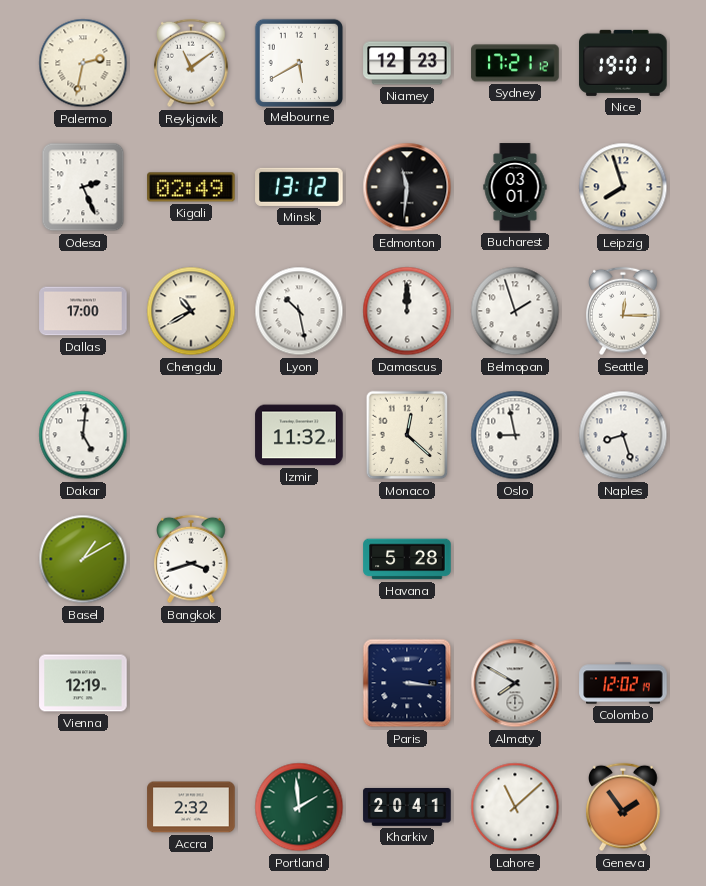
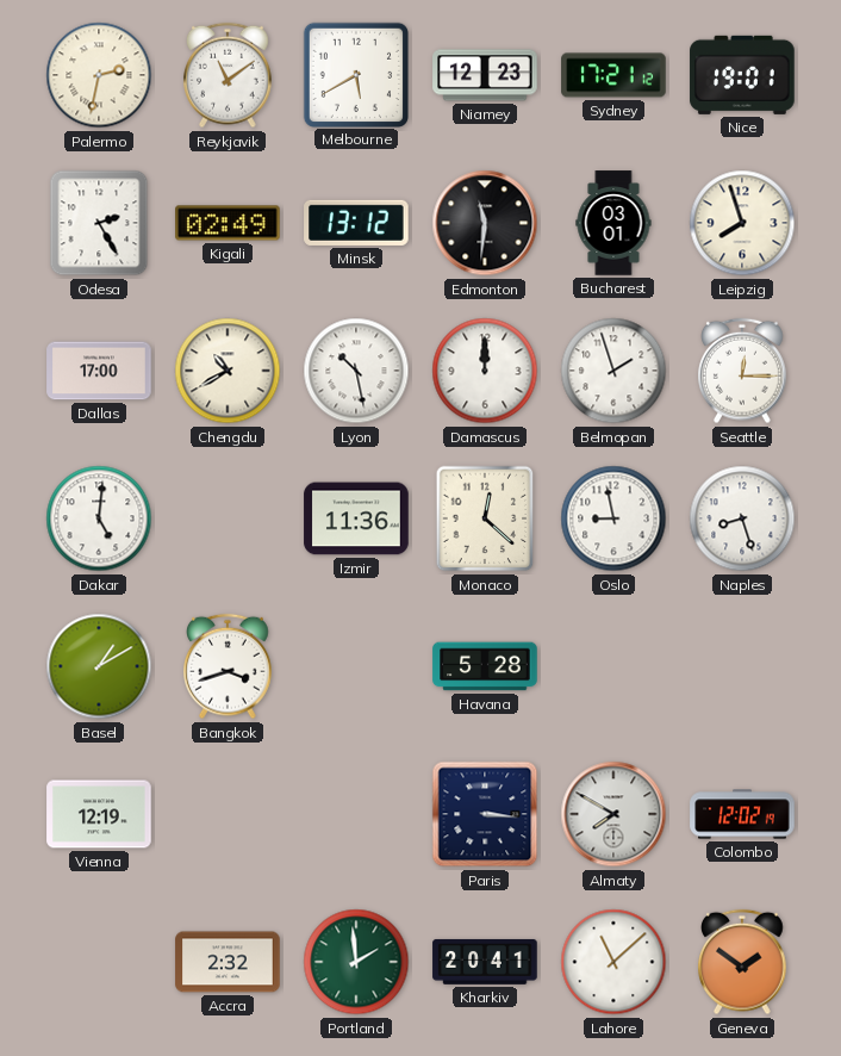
Odesa: 2:26 -> 2:25
Izmir: 11:32 -> 11:36
Geneva: 1:54 -> 1:51
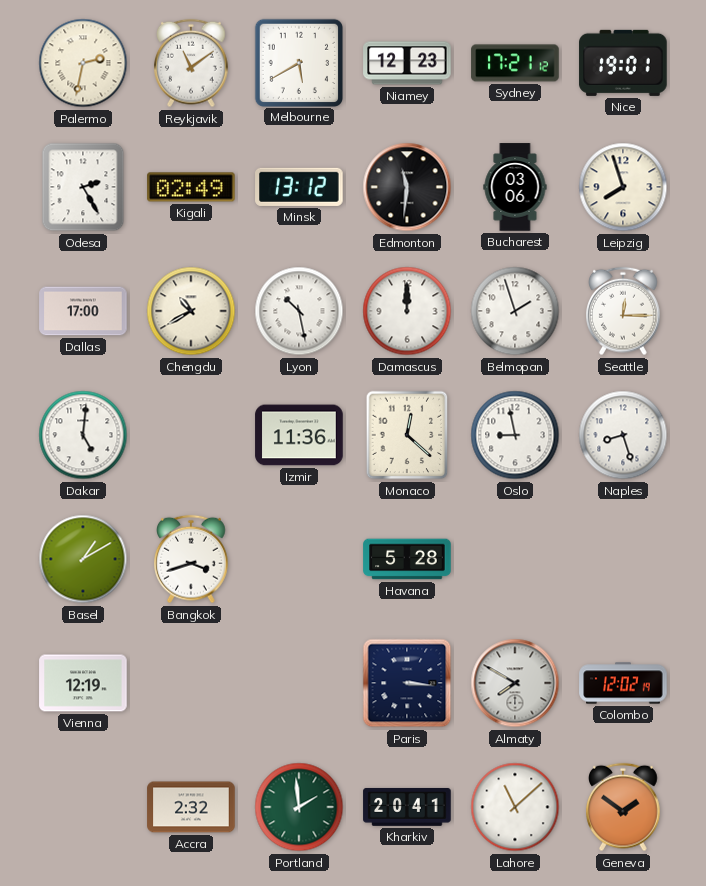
Bucharest: 03:01 -> 03:06
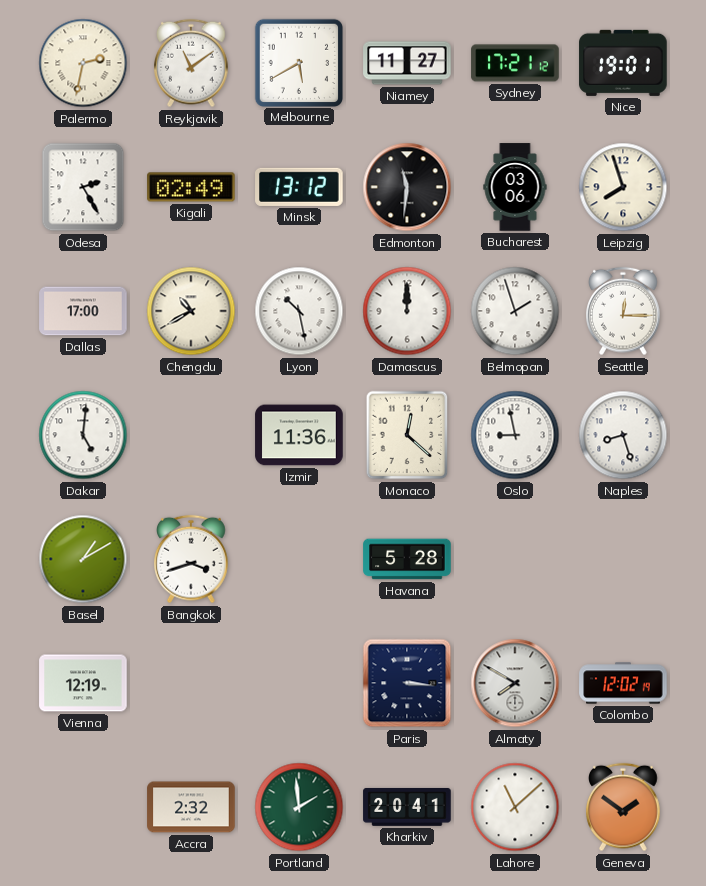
Niamey: 12:23 -> 11:27
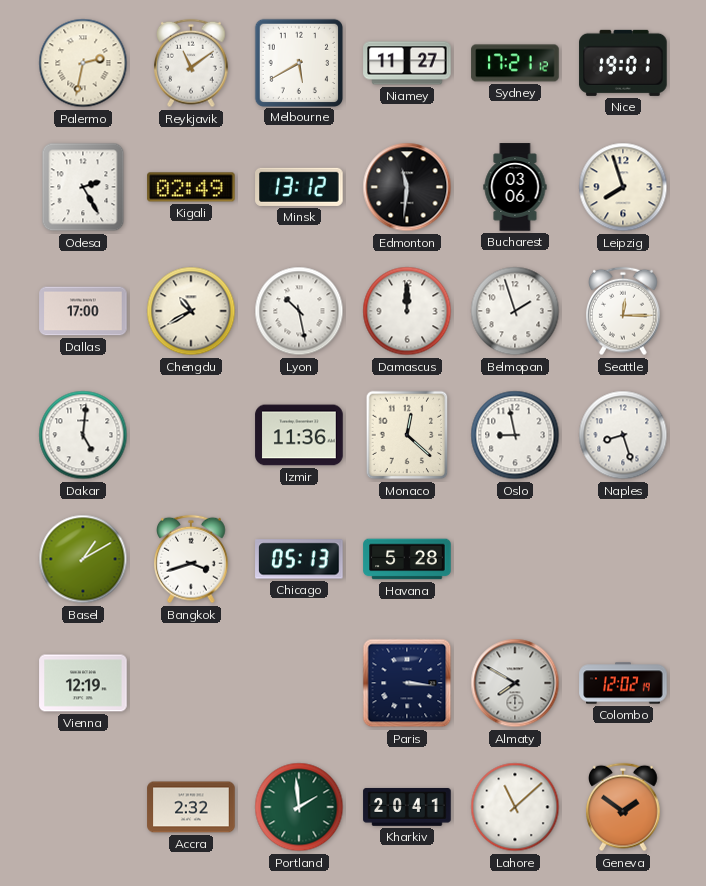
Chicago: none -> 05:13
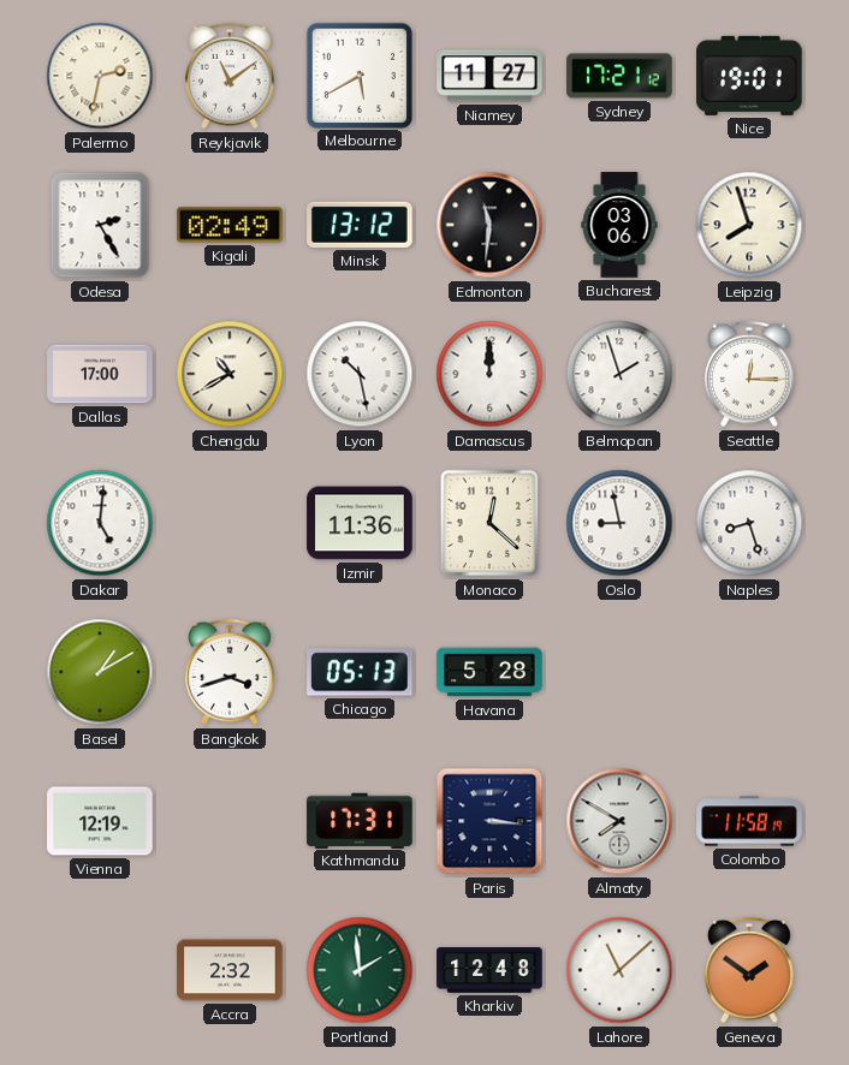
Kathmandu: none -> 17:31
Colombo: 12:02 -> 11:58
Kharkiv: 20:41 -> 12:48
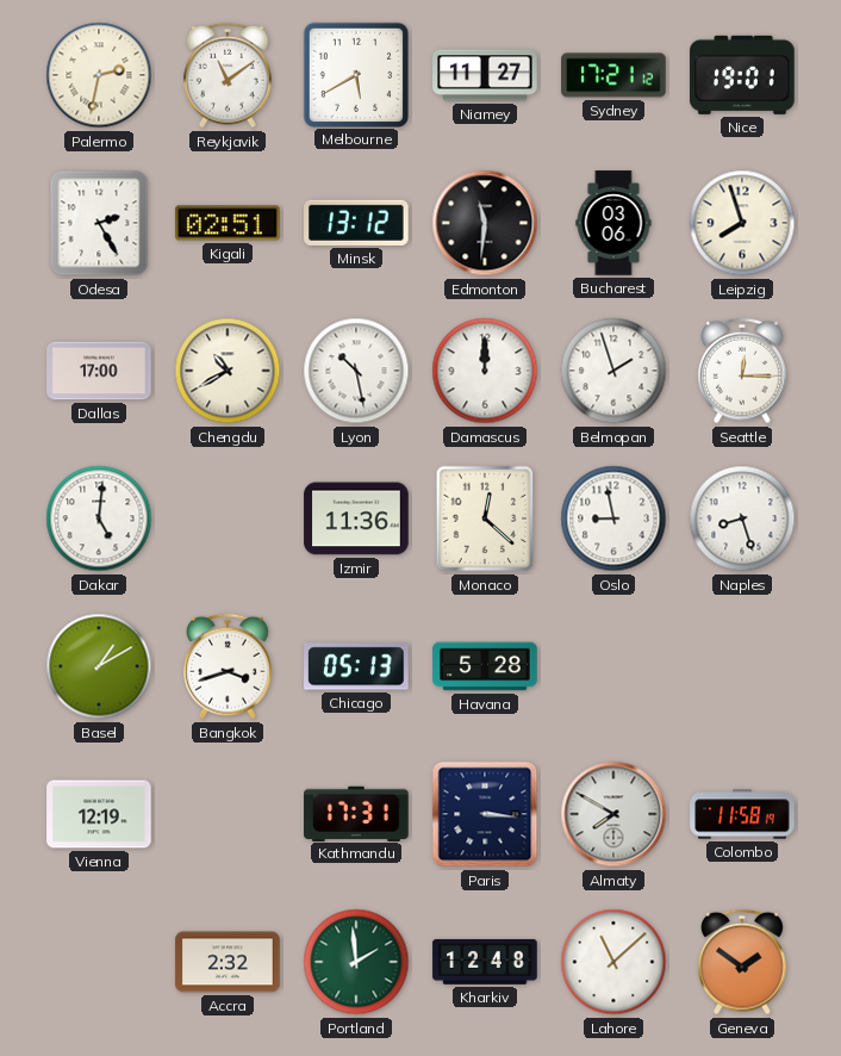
Kigali: 02:49 -> 02:51
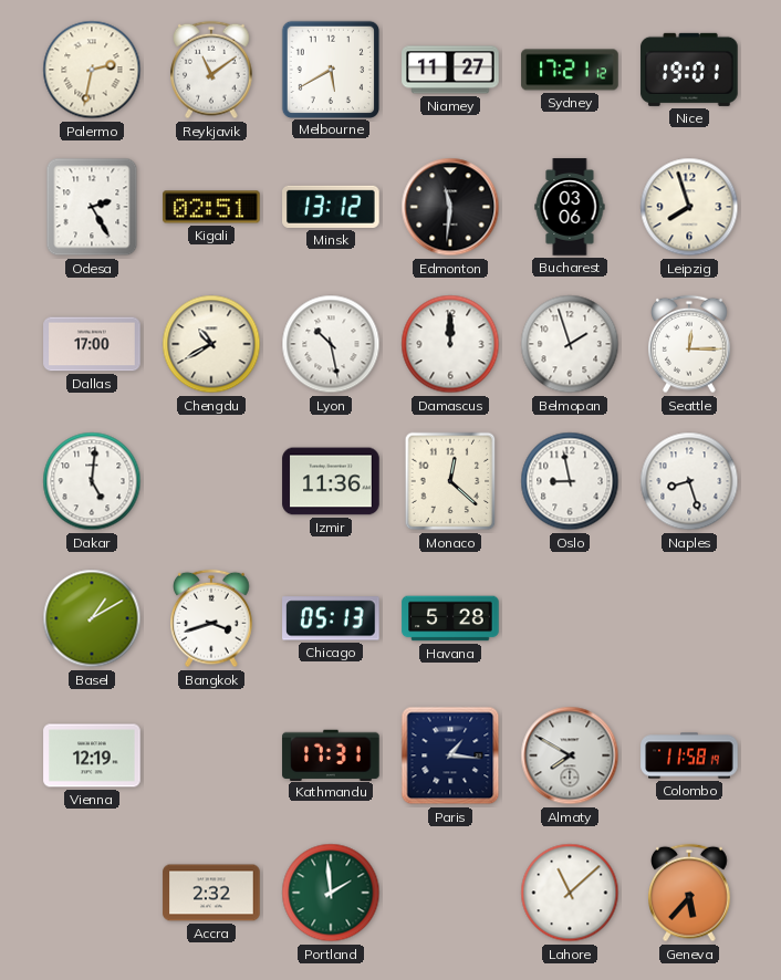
Paris: 3:16 -> 1:16
Kharkiv: 12:48 -> none
Geneva: 1:51 -> 5:37
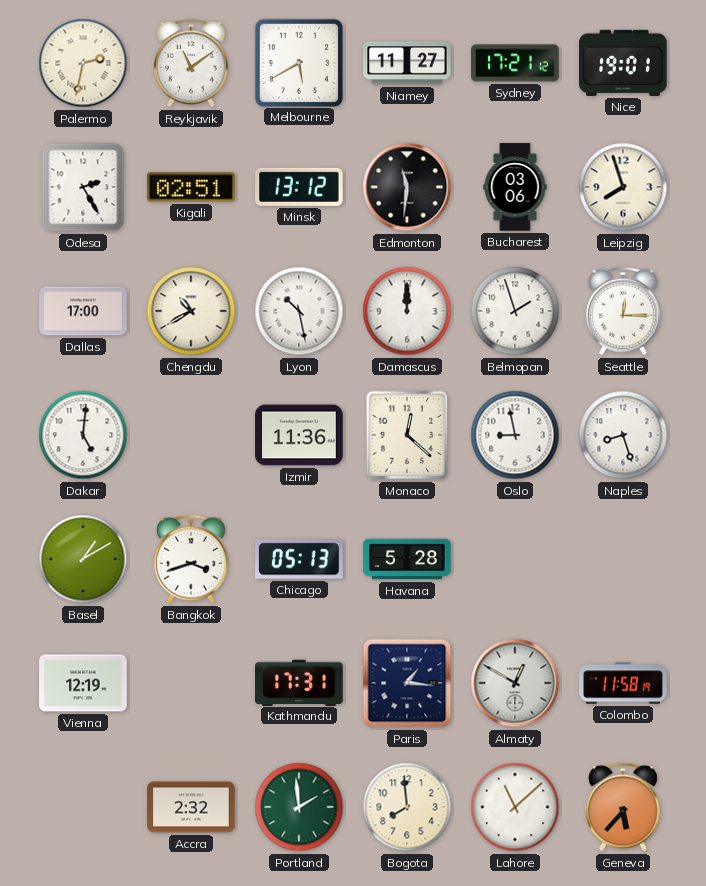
Almaty: 7:50 -> 12:50
Bogota: none -> 7:59
